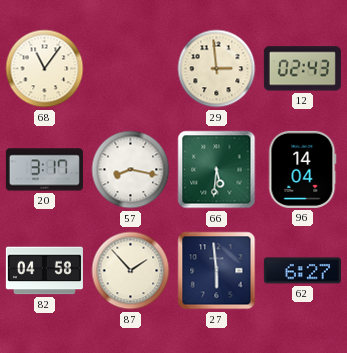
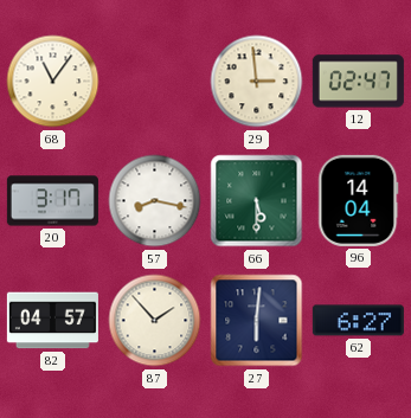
12: 02:43 -> 02:47
66: 5:31 -> 5:30
82: 04:58 -> 04:57
27: 5:59 -> 6:01
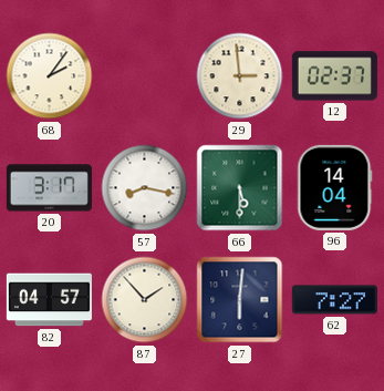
68: 11:06 -> 2:06
12: 02:47 -> 02:37
62: 6:27 -> 7:27
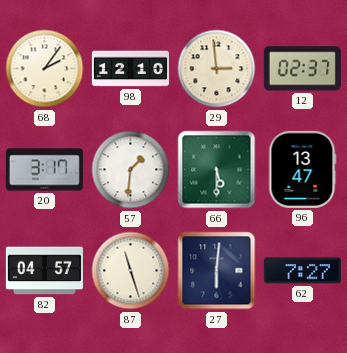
98: none -> 12:10
57: 8:17 -> 1:31
96: 14:04 -> 13:47
87: 1:53 -> 11:27
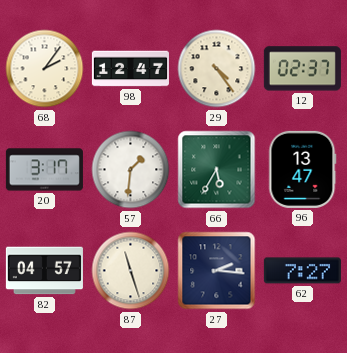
98: 12:10 -> 12:47
29: 2:59 -> 4:24
66: 5:30 -> 5:35
27: 6:01 -> 2:16
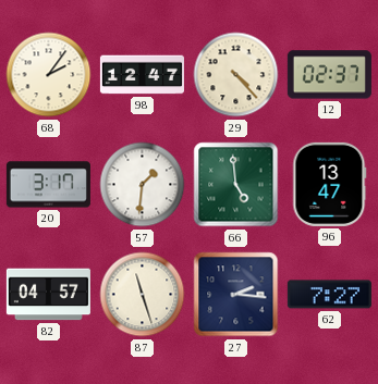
29: 4:24 -> 4:23
66: 5:35 -> 4:59
